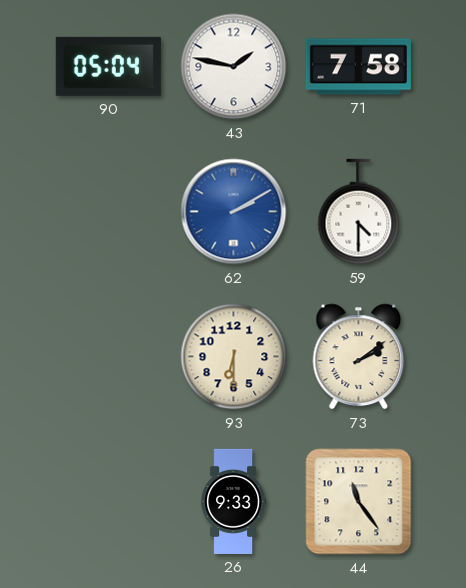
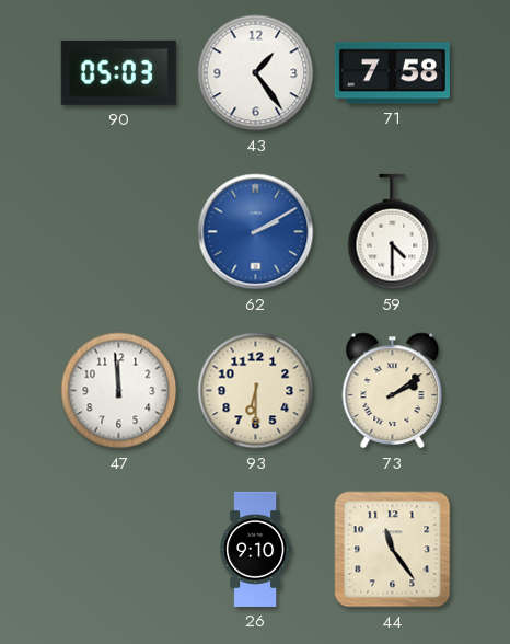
90: 05:04 -> 05:03
43: 1:47 -> 1:24
47: none -> 11:59
26: 9:33 -> 9:10
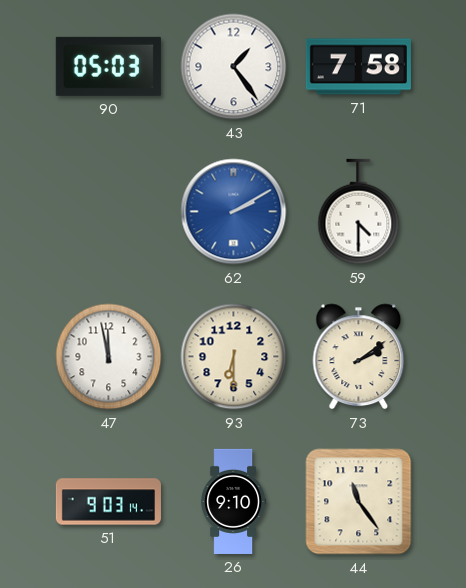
47: 11:59 -> 11:58
51: none -> 9:03
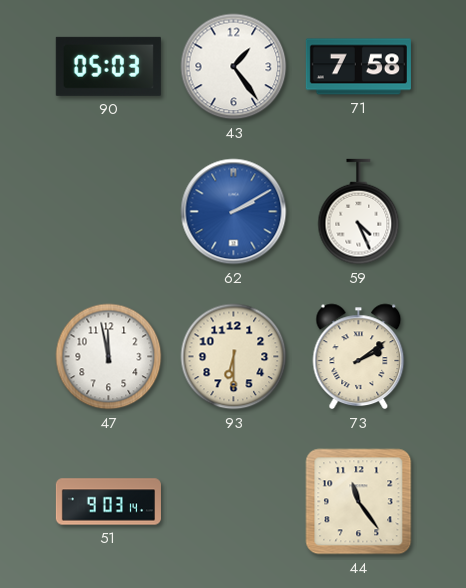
59: 4:30 -> 4:26
26: 9:10 -> none
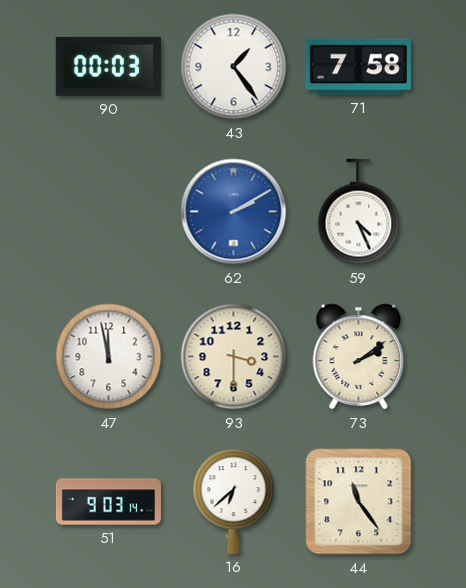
90: 05:03 -> 00:03
93: 6:30 -> 3:30
16: none -> 6:38
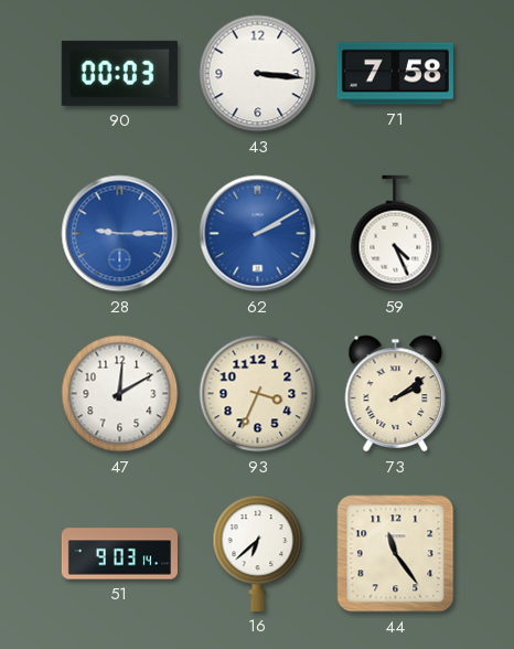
43: 1:24 -> 3:16
28: none -> 9:15
47: 11:58 -> 12:10
93: 3:30 -> 3:34
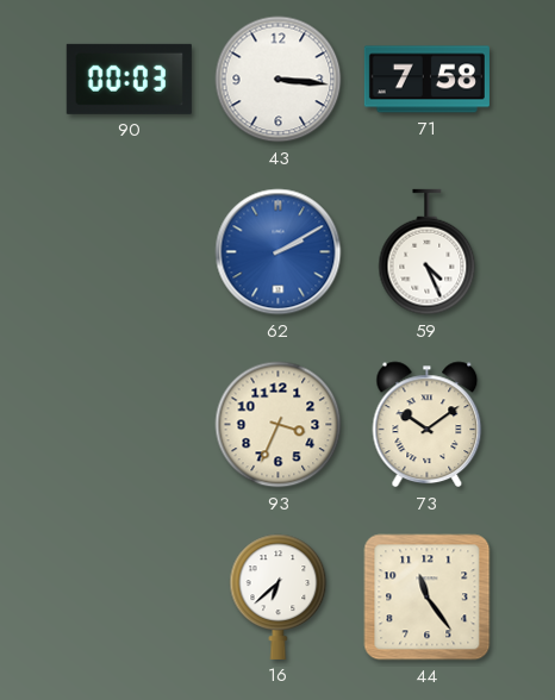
28: 9:15 -> none
47: 12:10 -> none
73: 2:09 -> 10:09
51: 9:03 -> none
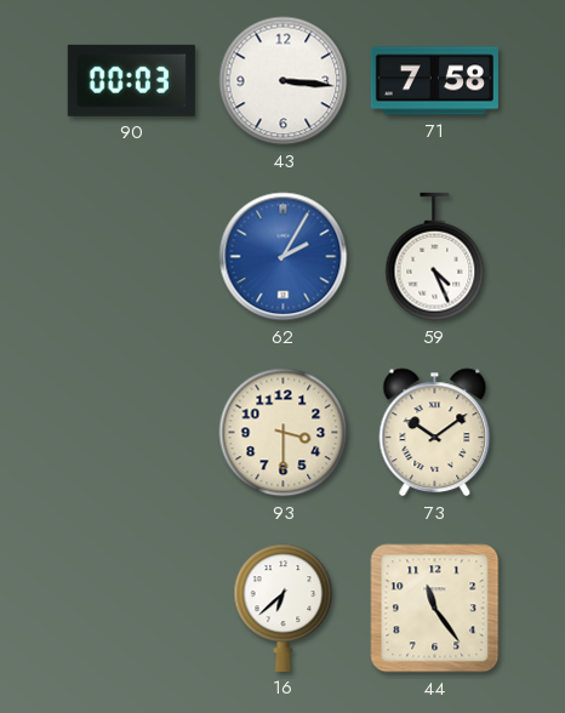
62: 2:10 -> 2:05
93: 3:34 -> 3:30
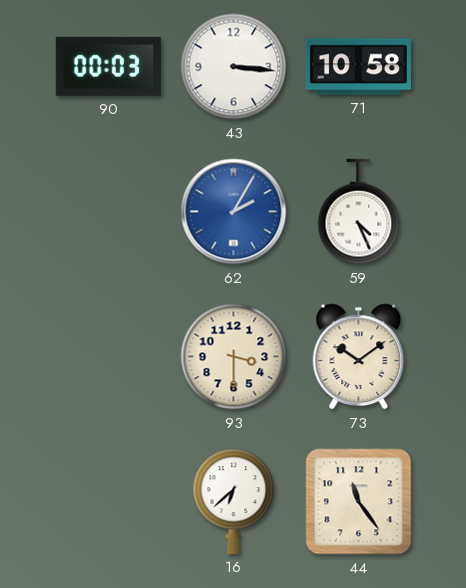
71: 7:58 -> 10:58
